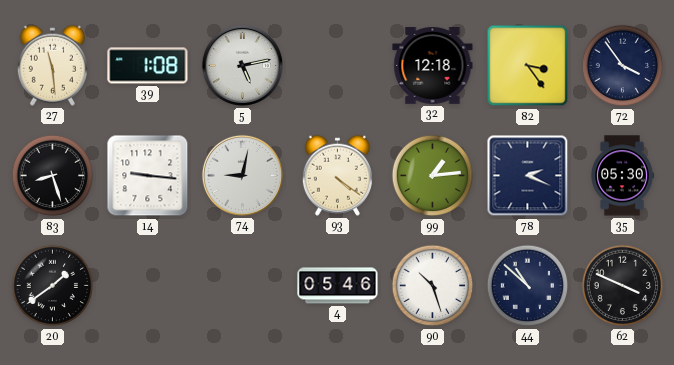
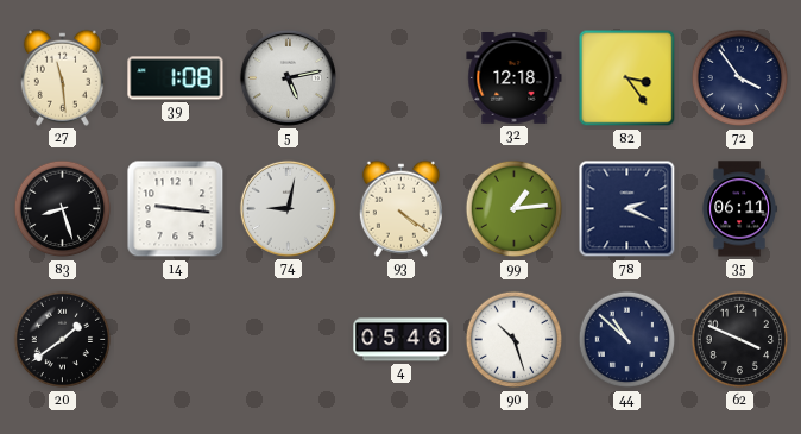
35: 05:30 -> 06:11
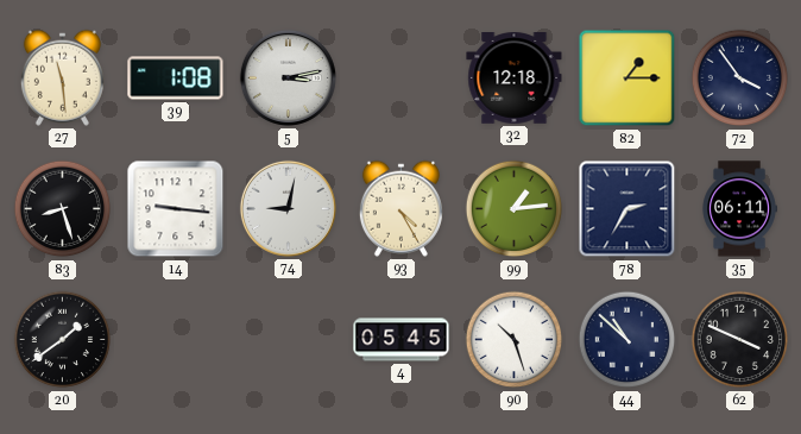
5: 5:13 -> 3:13
82: 3:24 -> 1:15
93: 4:21 -> 4:25
78: 2:19 -> 2:35
4: 05:46 -> 05:45
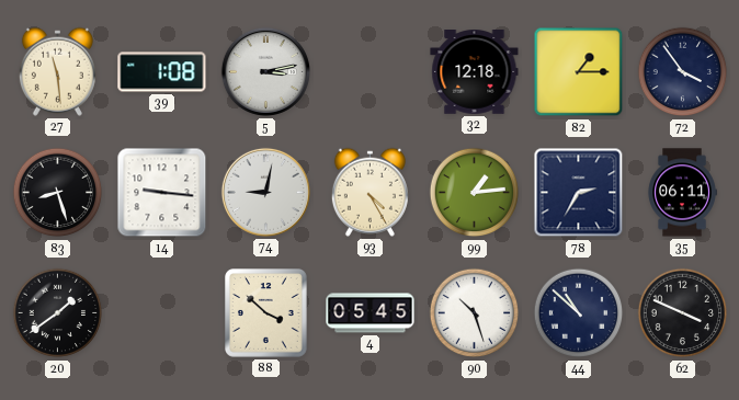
88: none -> 3:52
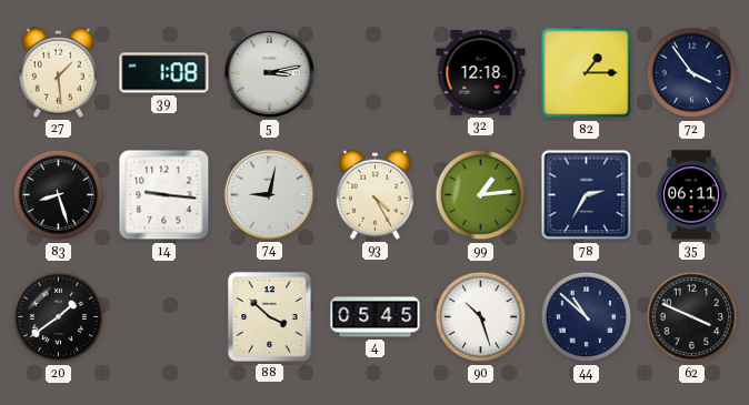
27: 11:29 -> 1:29
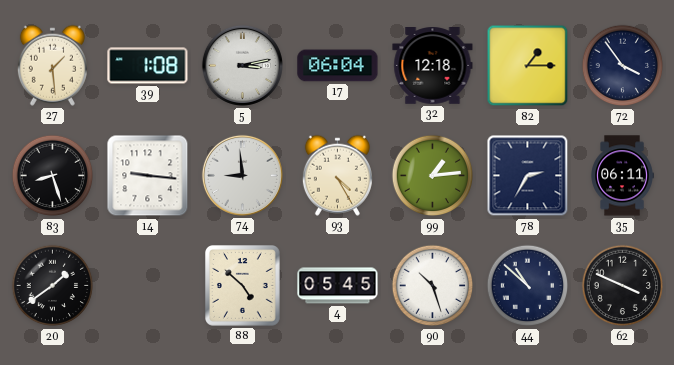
17: none -> 06:04
74: 9:02 -> 8:59
88: 3:52 -> 4:52
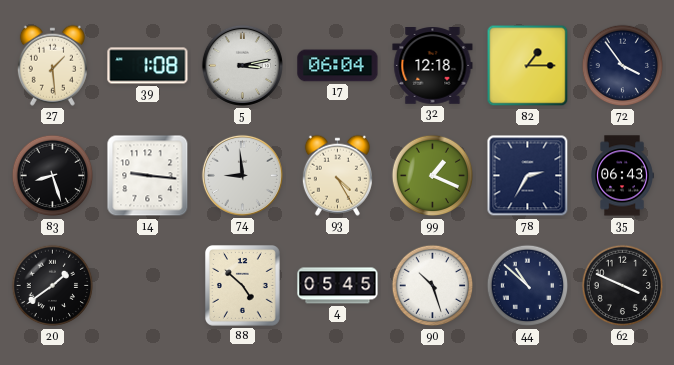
99: 1:14 -> 1:19
35: 06:11 -> 06:43
